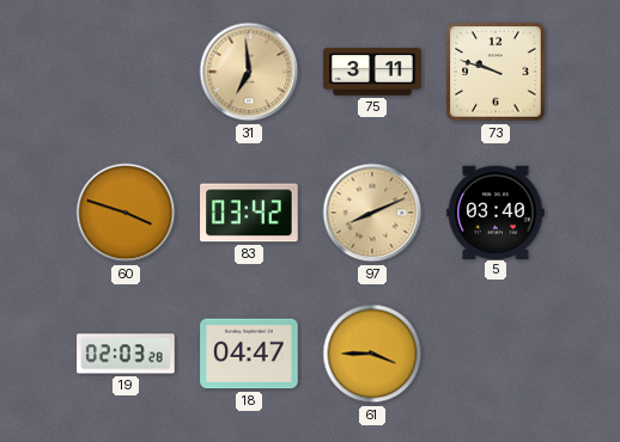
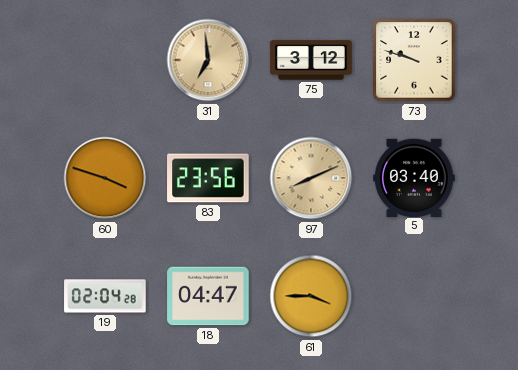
75: 3:11 -> 3:12
83: 03:42 -> 23:56
19: 02:03 -> 02:04
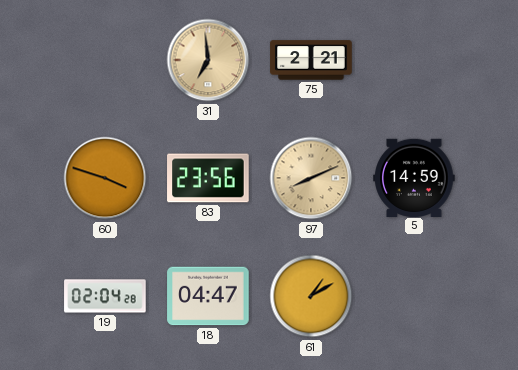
75: 3:12 -> 2:21
73: 9:48 -> none
5: 03:40 -> 14:59
61: 3:45 -> 1:10
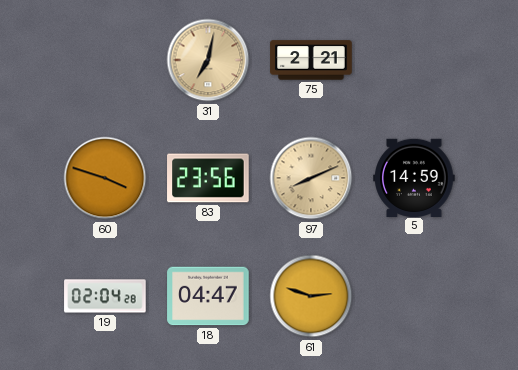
31: 6:59 -> 7:02
61: 1:10 -> 2:48
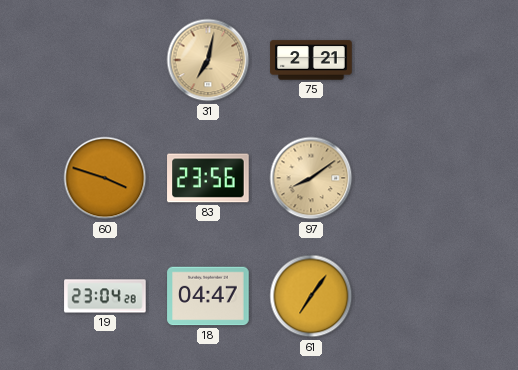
97: 8:11 -> 8:09
5: 14:59 -> none
19: 02:04 -> 23:04
61: 2:48 -> 7:06
